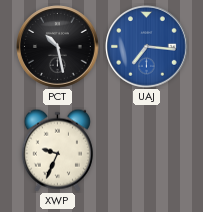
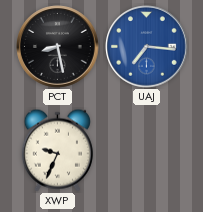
PCT: 10:28 -> 8:28
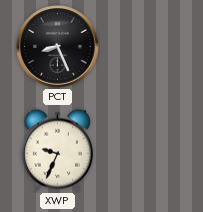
PCT: 8:28 -> 8:26
UAJ: 7:16 -> none
